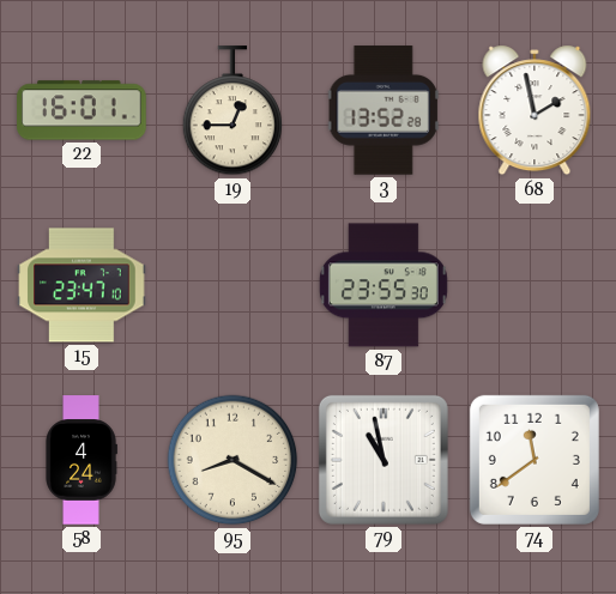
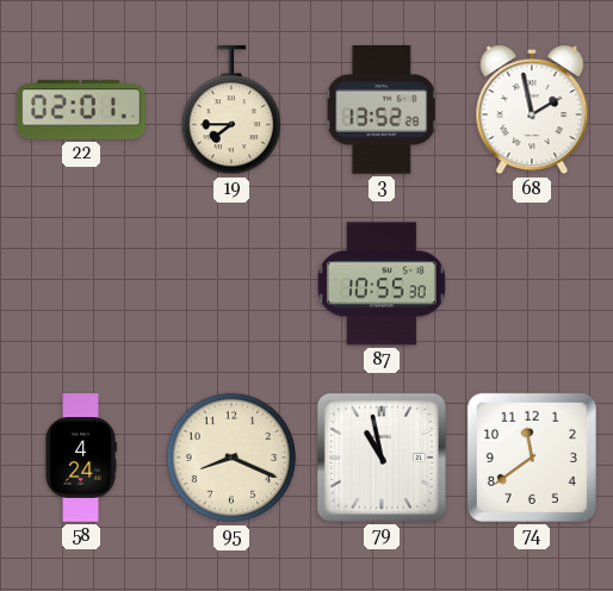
22: 16:01 -> 02:01
19: 12:45 -> 7:45
15: 23:47 -> none
87: 23:55 -> 10:55
95: 8:20 -> 8:19
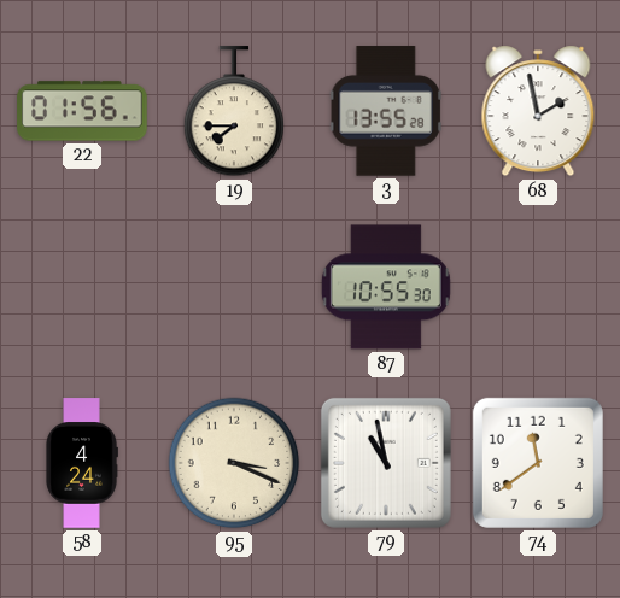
22: 02:01 -> 01:56
3: 13:52 -> 13:55
95: 8:19 -> 3:19
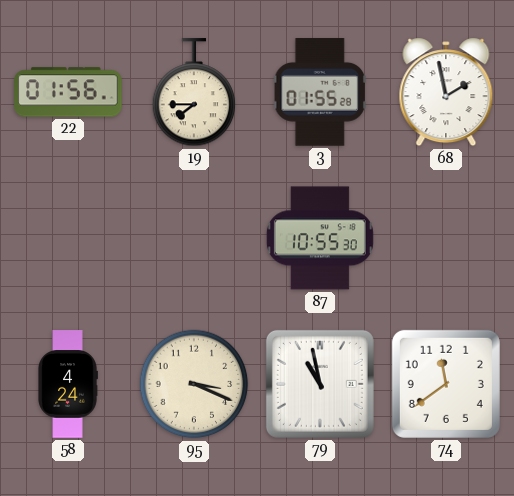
3: 13:55 -> 01:55
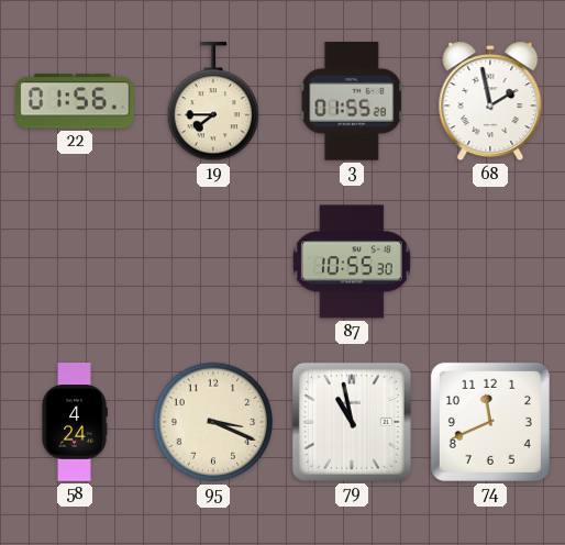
74: 11:39 -> 11:41
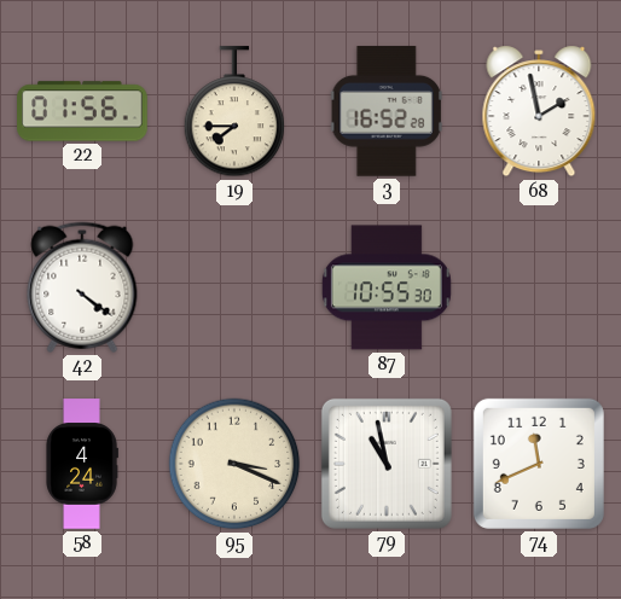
3: 01:55 -> 16:52
42: none -> 4:21
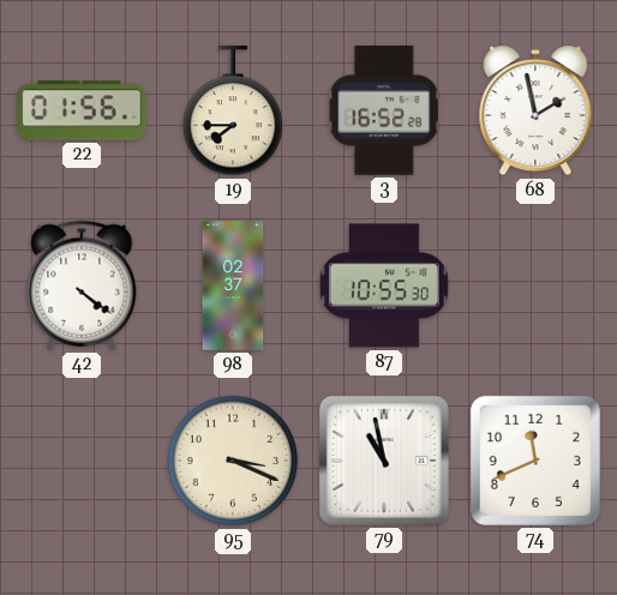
98: none -> 02:37
58: 4:24 -> none
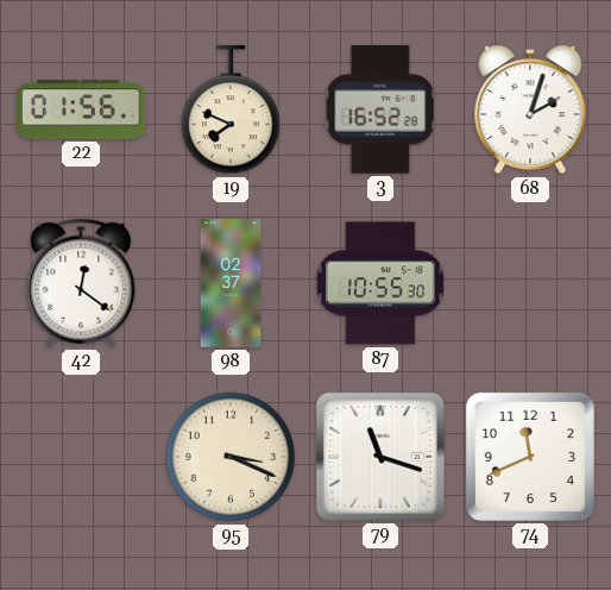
19: 7:45 -> 7:49
68: 1:58 -> 2:03
42: 4:21 -> 12:21
79: 10:58 -> 11:18
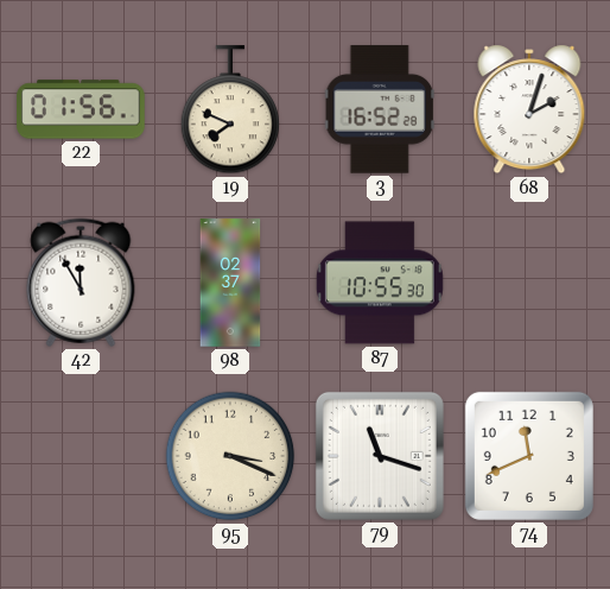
42: 12:21 -> 11:55
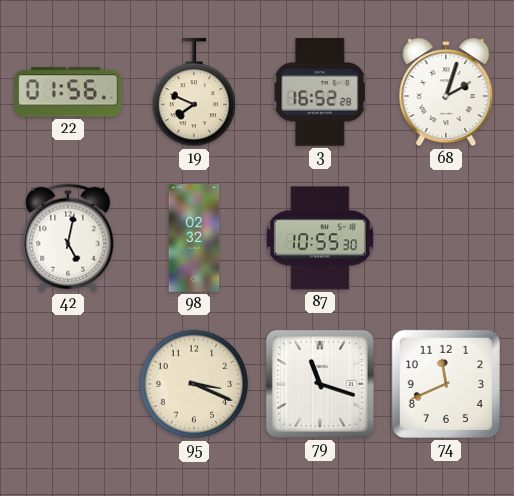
42: 11:55 -> 5:02
98: 02:37 -> 02:32
